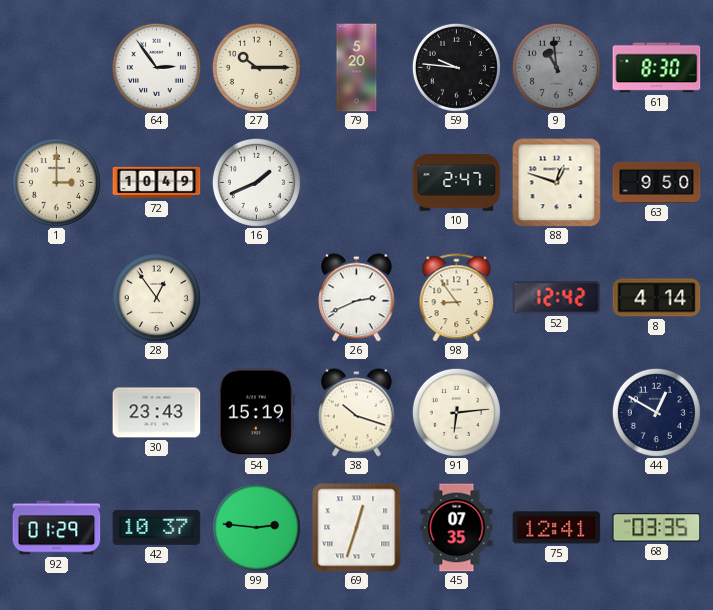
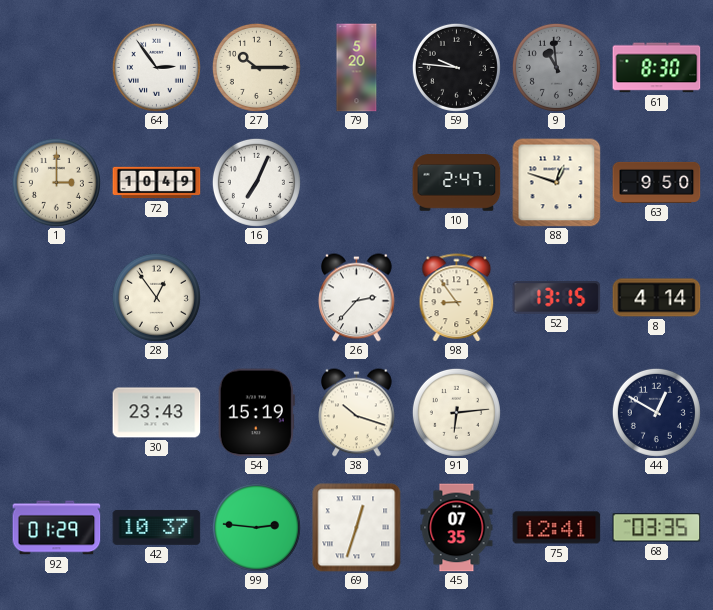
16: 1:41 -> 7:04
26: 2:41 -> 2:37
52: 12:42 -> 13:15
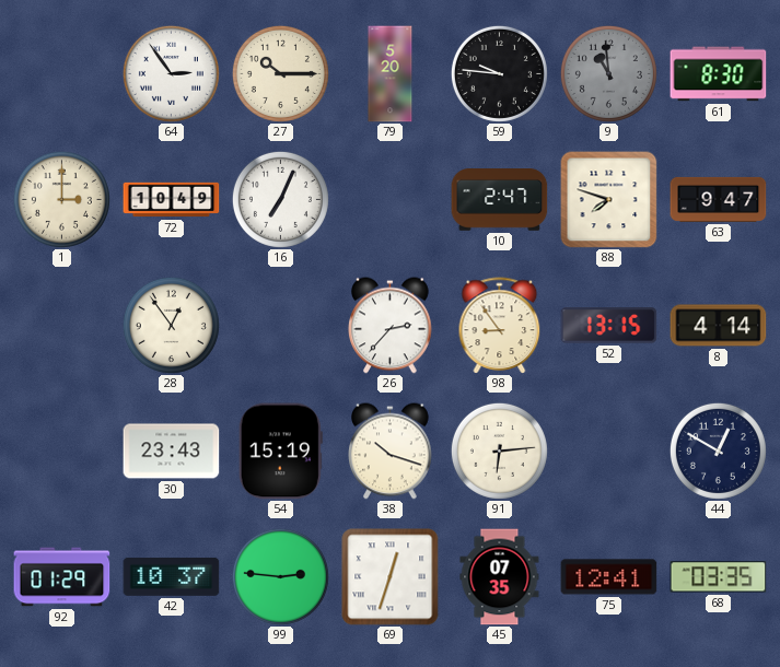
88: 12:48 -> 7:48
63: 9:50 -> 9:47
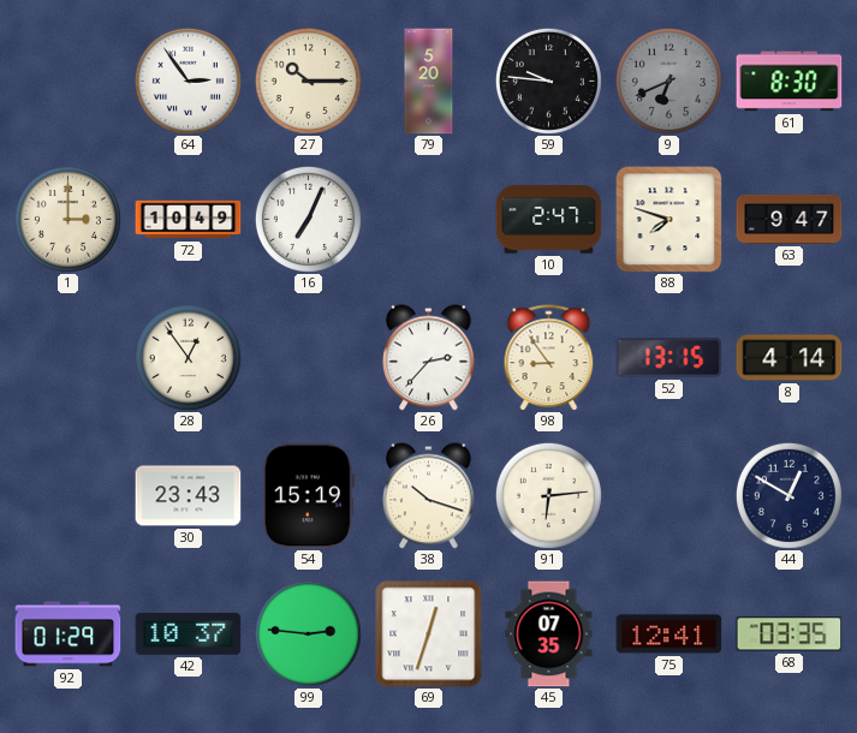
9: 10:59 -> 6:41
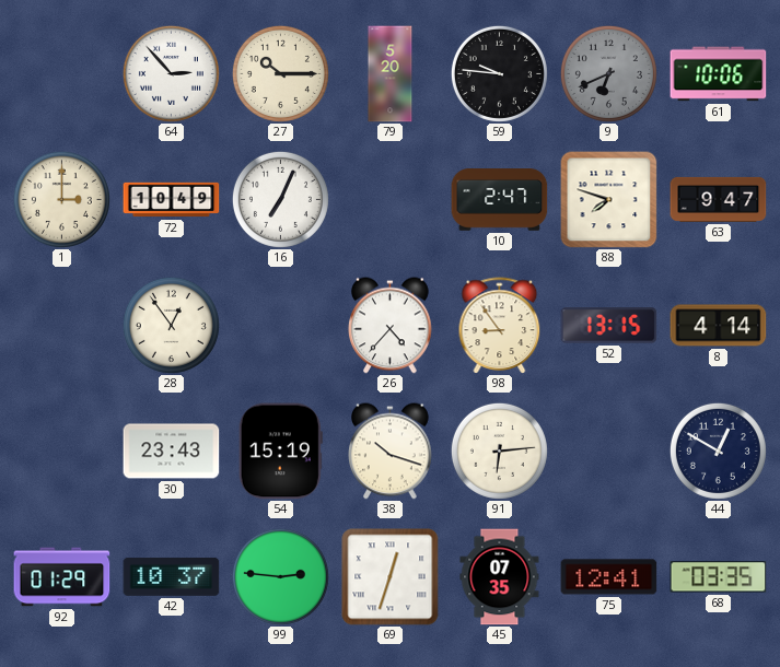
64: 2:54 -> 2:53
61: 8:30 -> 10:06
26: 2:37 -> 4:37
